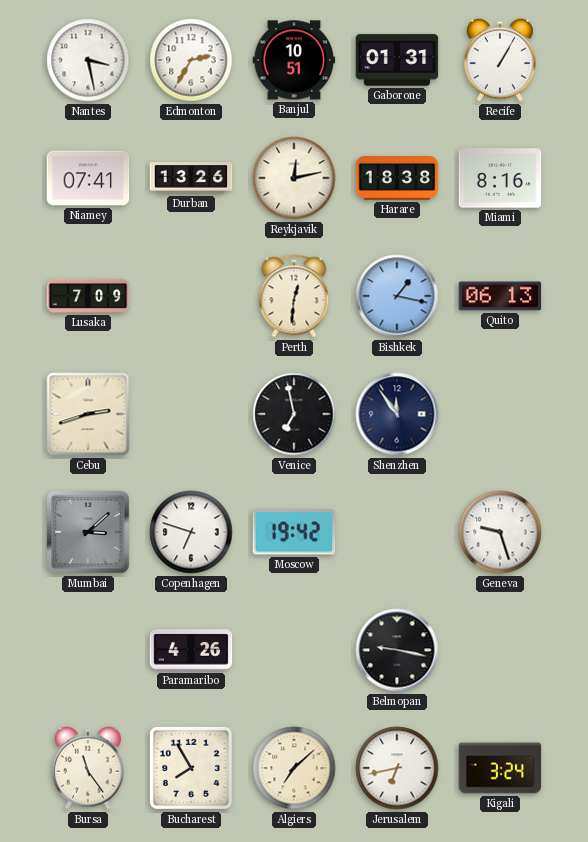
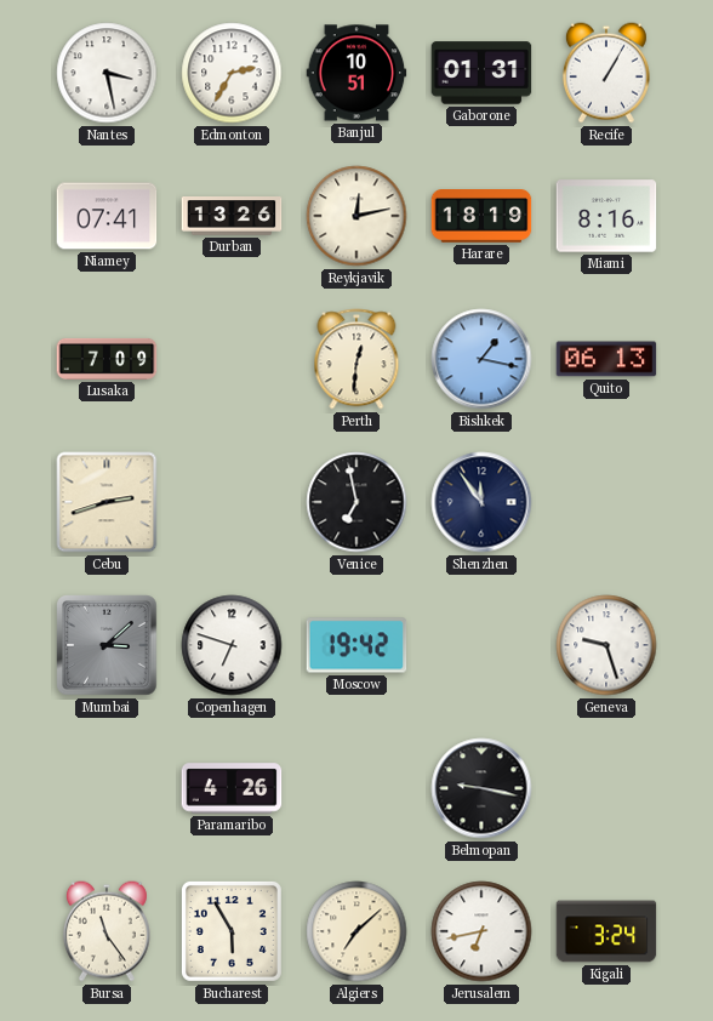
Harare: 18:38 -> 18:19
Bucharest: 7:55 -> 5:55
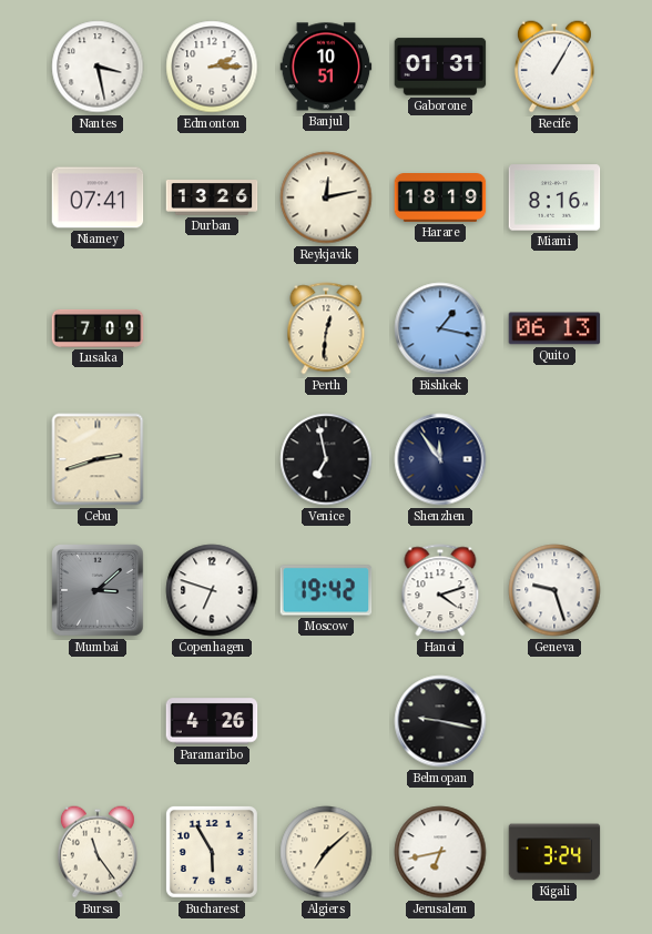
Edmonton: 2:35 -> 2:15
Hanoi: none -> 4:12
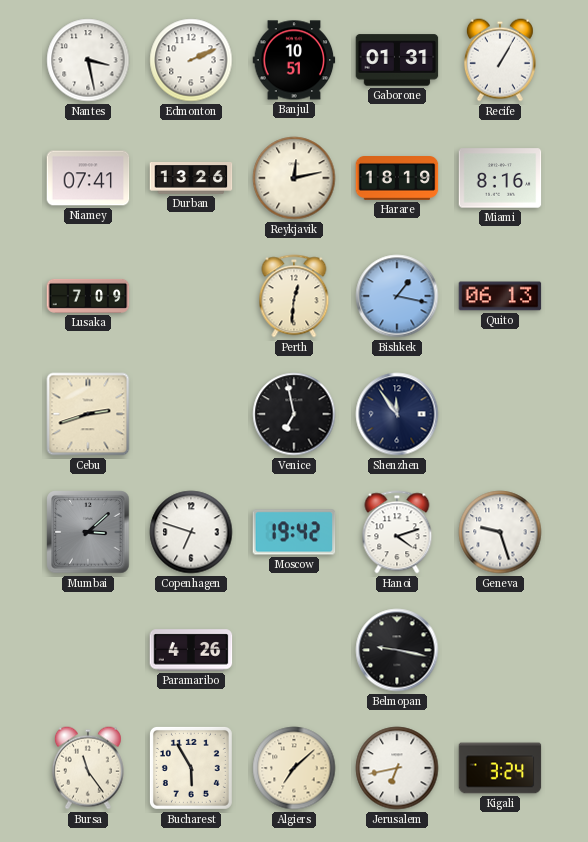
Edmonton: 2:15 -> 2:11
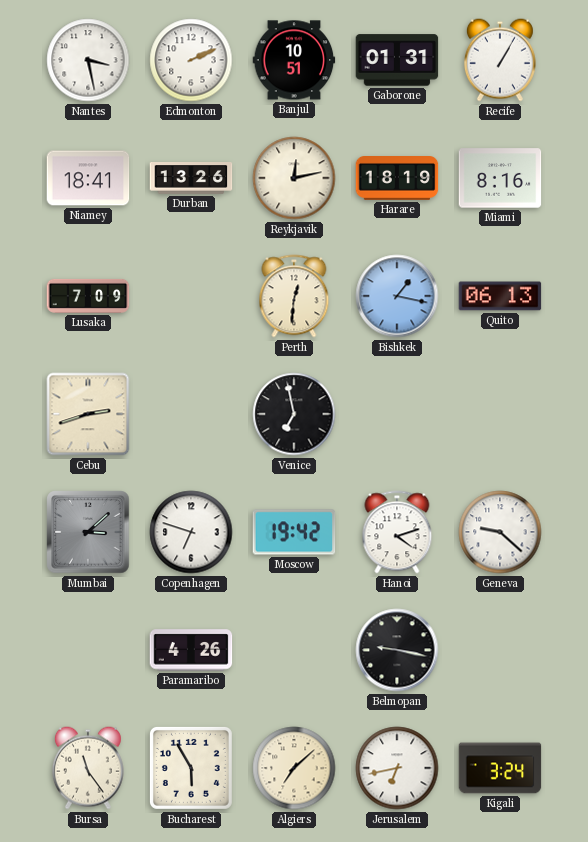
Niamey: 07:41 -> 18:41
Shenzhen: 11:54 -> none
Geneva: 9:27 -> 9:22
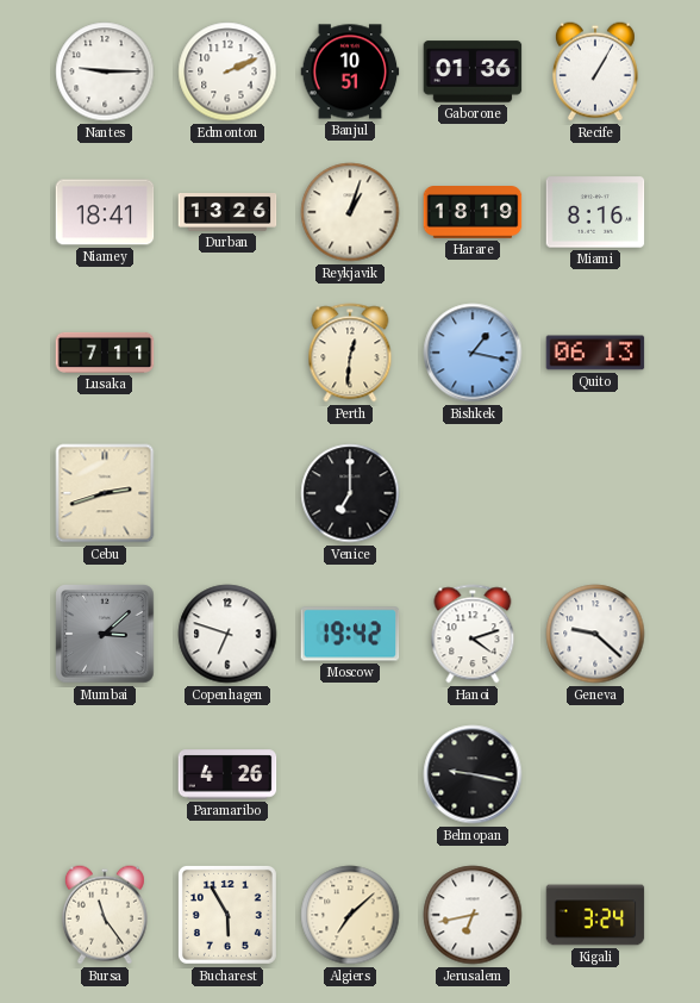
Nantes: 3:28 -> 9:15
Gaborone: 01:31 -> 01:36
Reykjavik: 12:13 -> 1:03
Lusaka: 7:09 -> 7:11
Venice: 6:58 -> 7:00
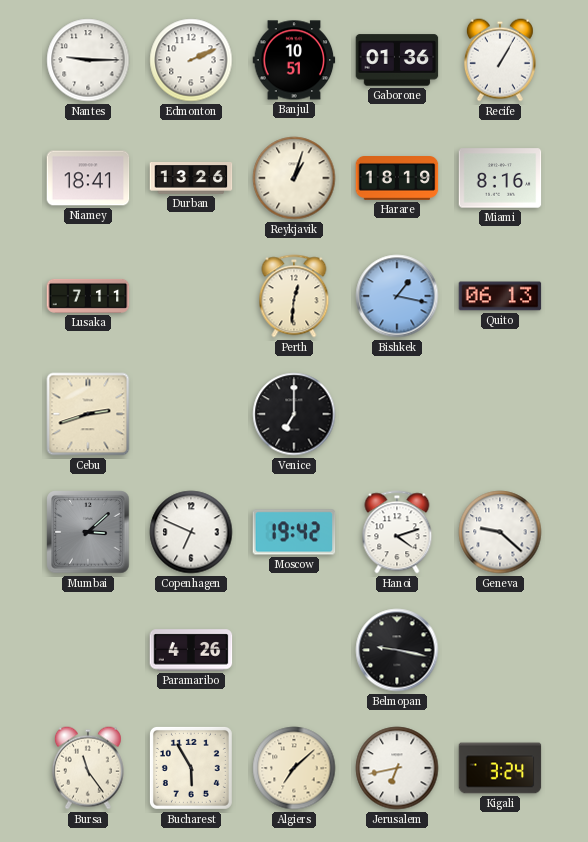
Copenhagen: 6:48 -> 6:49
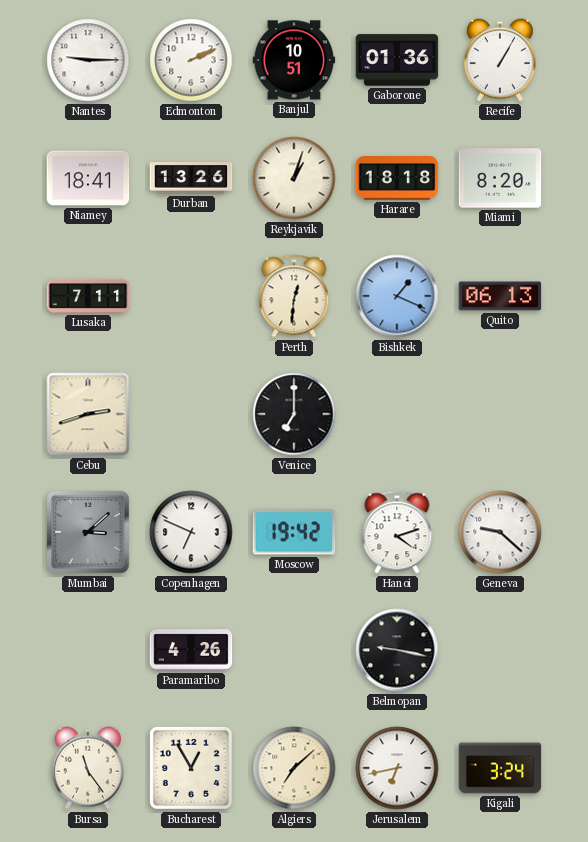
Harare: 18:19 -> 18:18
Miami: 8:16 -> 8:20
Bishkek: 1:17 -> 1:19
Bucharest: 5:55 -> 12:55
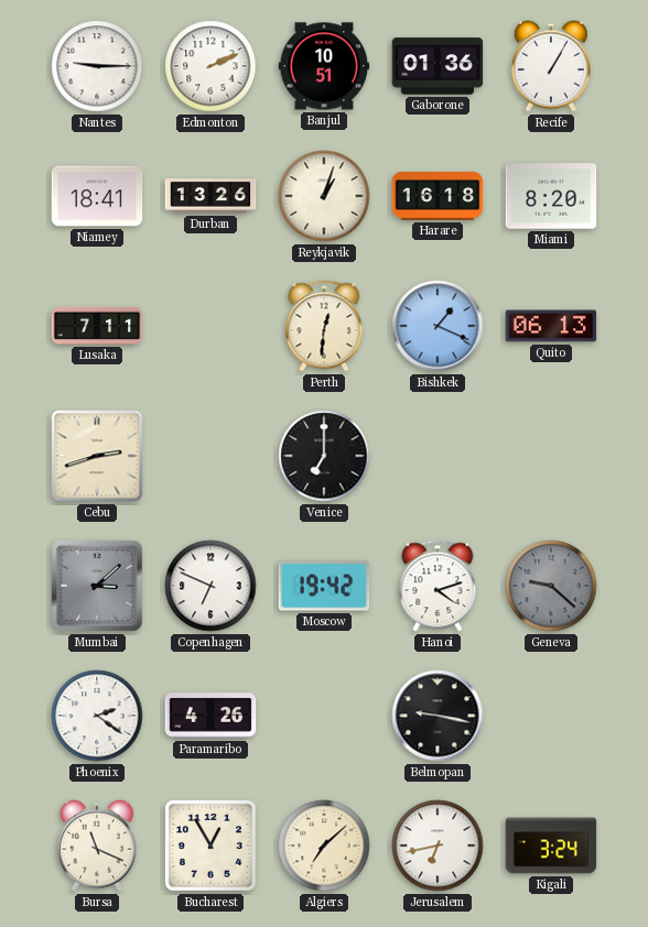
Harare: 18:18 -> 16:18
Geneva dial: white -> grey
Phoenix: none -> 2:21
Bursa: 11:24 -> 11:19
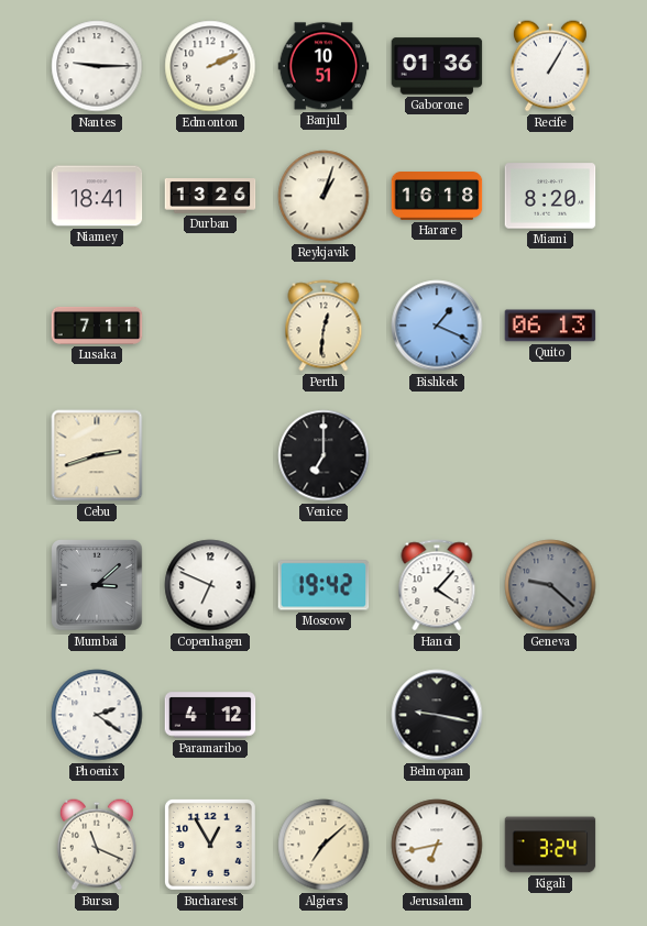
Hanoi: 4:12 -> 4:07
Paramaribo: 4:26 -> 4:12
